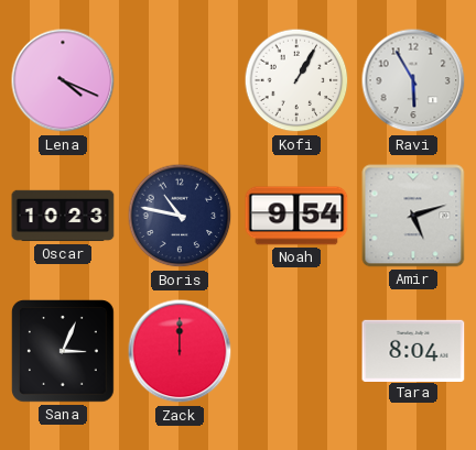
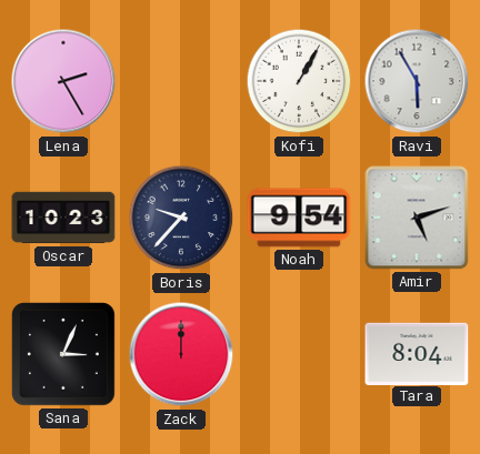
Lena: 4:19 -> 2:25
Boris: 10:47 -> 9:37
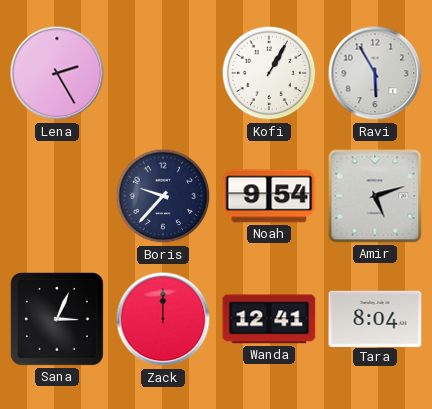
Oscar: 10:23 -> none
Wanda: none -> 12:41
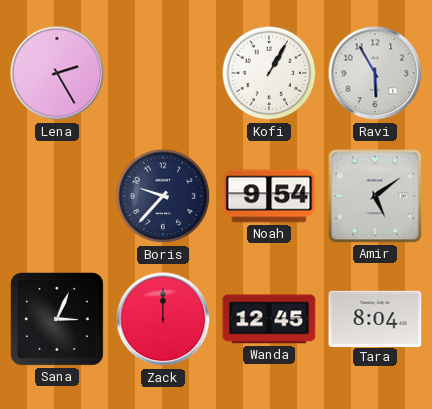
Amir: 5:12 -> 5:09
Wanda: 12:41 -> 12:45
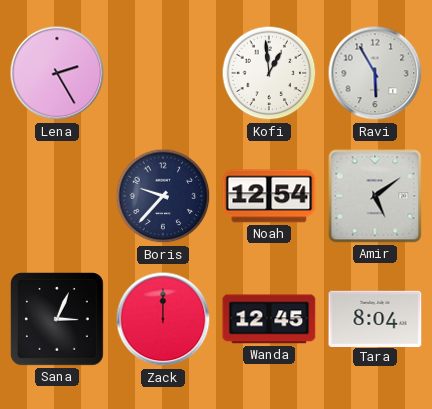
Kofi: 1:05 -> 12:59
Noah: 9:54 -> 12:54
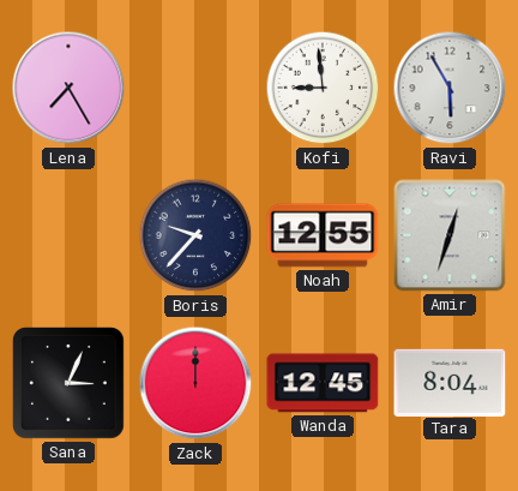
Lena: 2:25 -> 7:25
Kofi: 12:59 -> 8:59
Noah: 12:54 -> 12:55
Amir: 5:09 -> 12:33
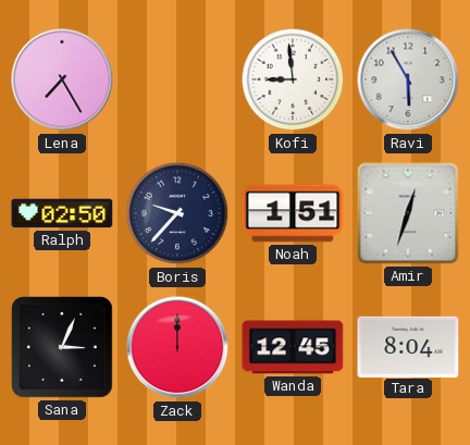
Ralph: none -> 02:50
Noah: 12:55 -> 1:51
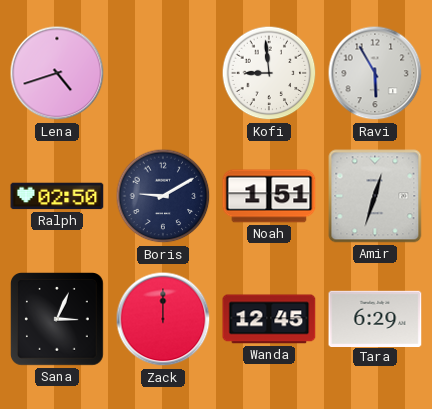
Lena: 7:25 -> 4:42
Boris: 9:37 -> 9:10
Tara: 8:04 -> 6:29
